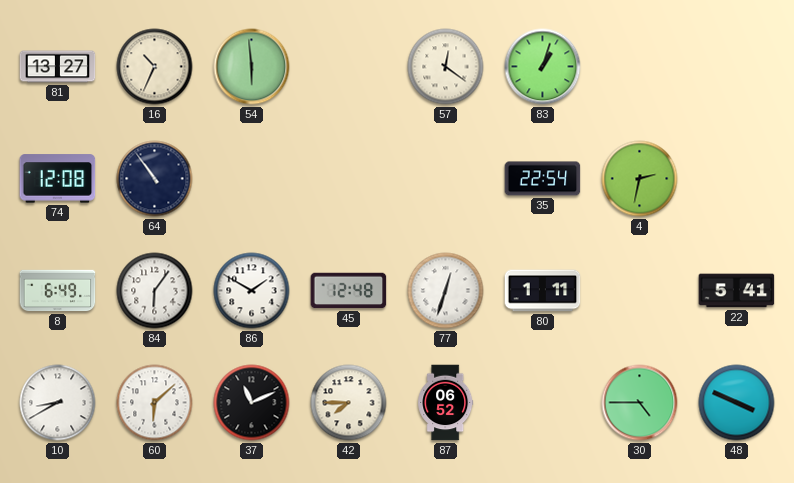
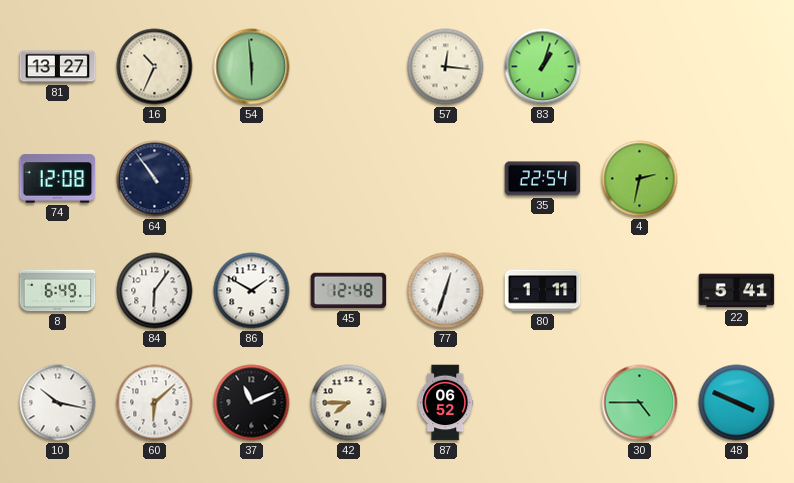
57: 12:21 -> 12:16
10: 8:40 -> 10:17
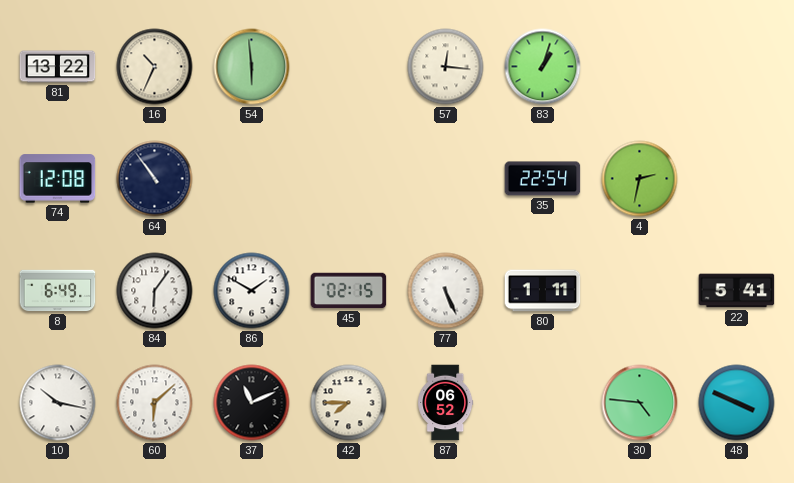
81: 13:27 -> 13:22
45: 12:48 -> 02:15
77: 12:33 -> 5:26
30: 4:45 -> 4:46
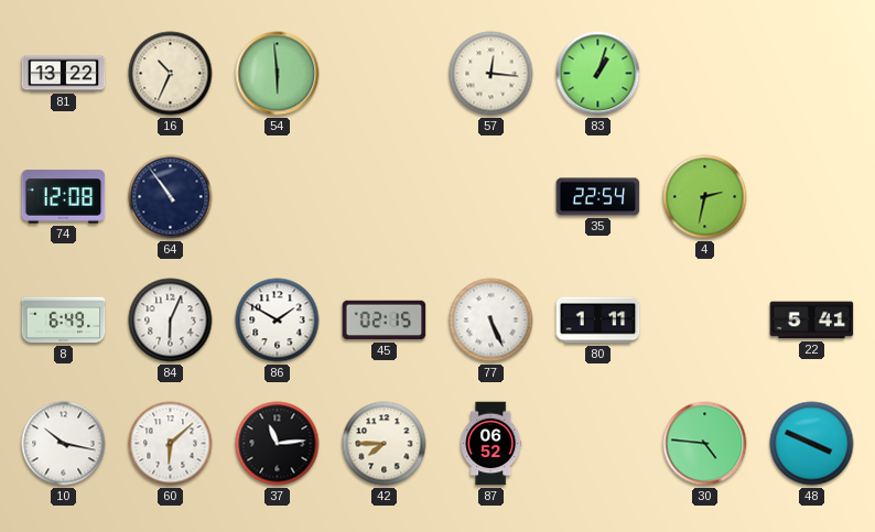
84: 6:06 -> 6:04
37: 11:11 -> 11:14
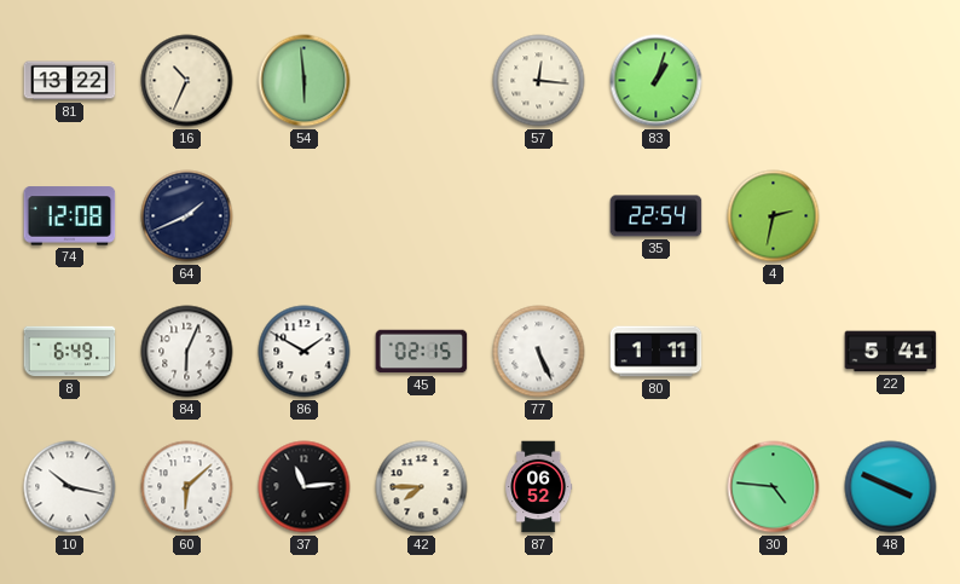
64: 10:54 -> 1:41
